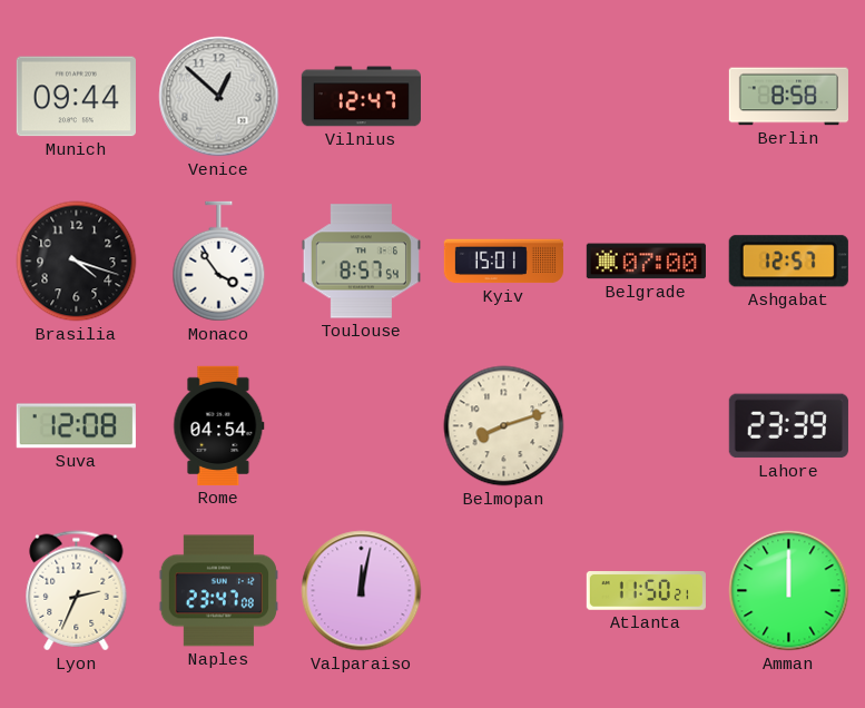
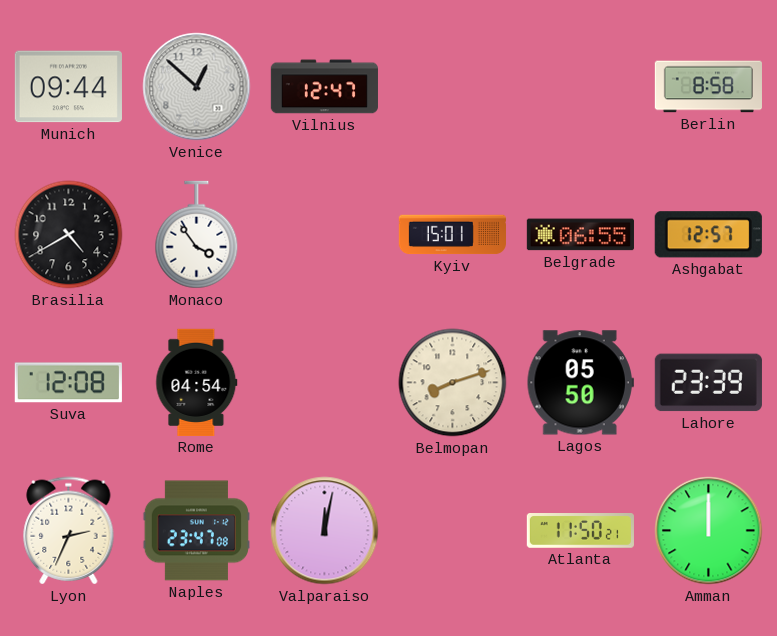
Brasilia: 4:18 -> 4:40
Toulouse: 8:57 -> none
Belgrade: 07:00 -> 06:55
Lagos: none -> 05:50
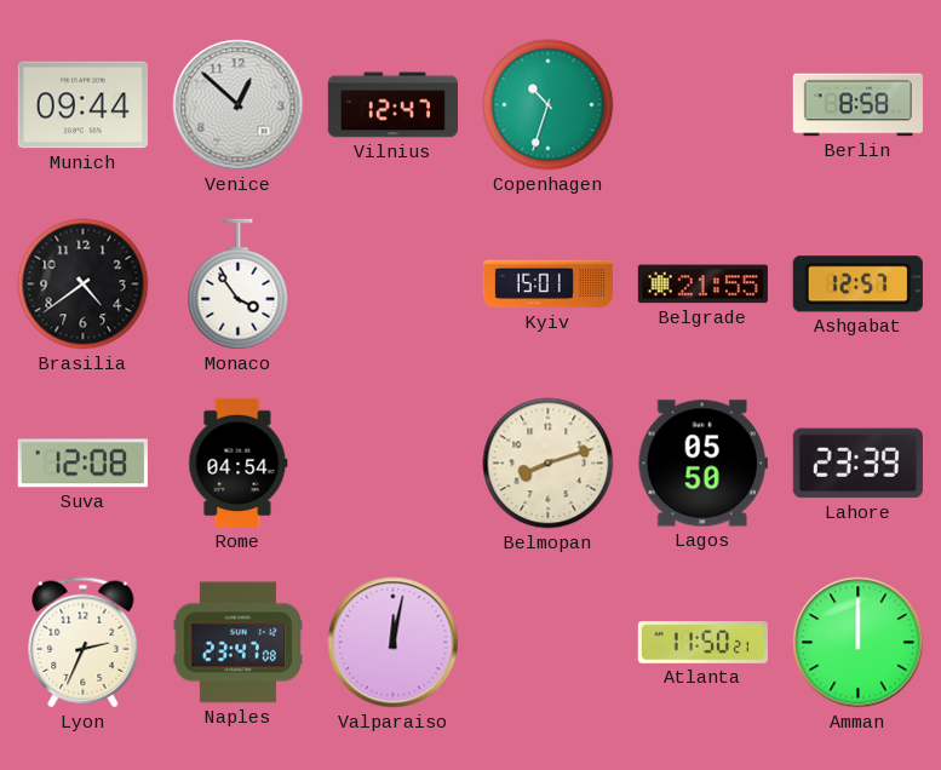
Copenhagen: none -> 10:33
Brasilia: 4:40 -> 4:39
Belgrade: 06:55 -> 21:55
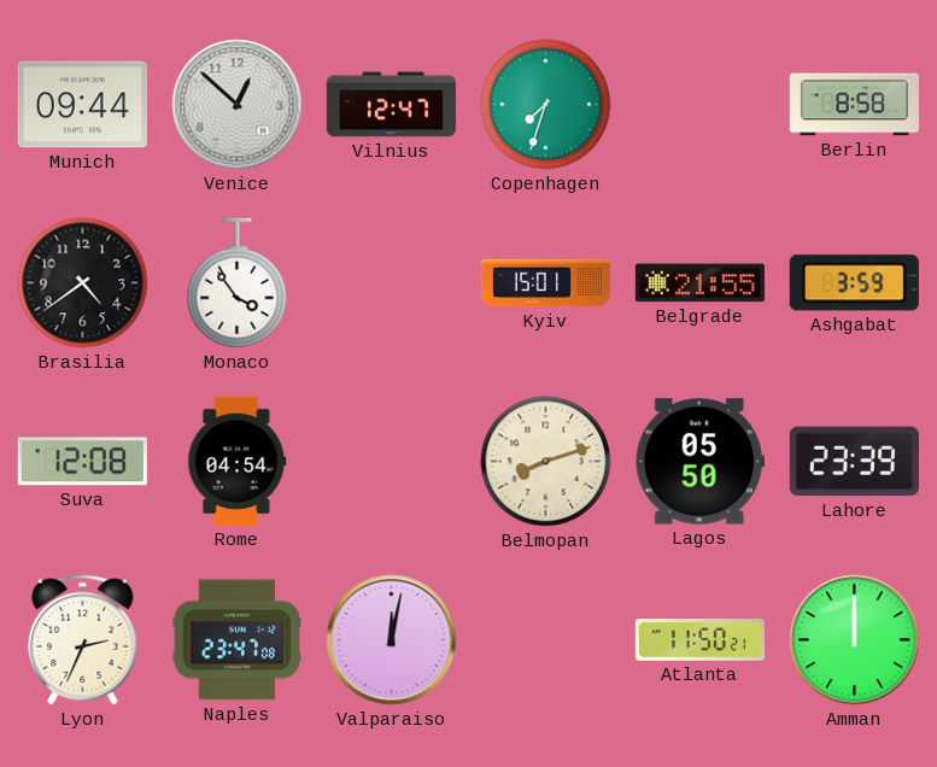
Copenhagen: 10:33 -> 7:33
Ashgabat: 12:57 -> 3:59
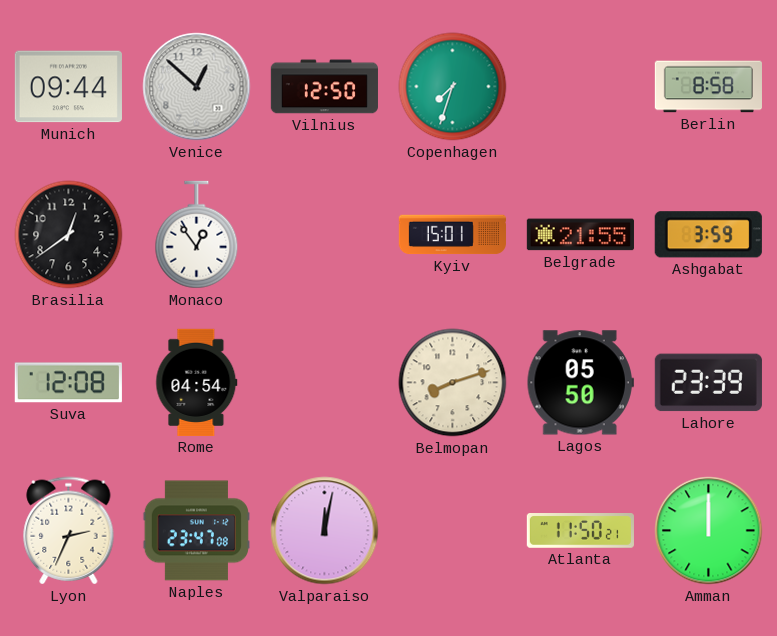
Vilnius: 12:47 -> 12:50
Brasilia: 4:39 -> 12:39
Monaco: 3:54 -> 12:54
